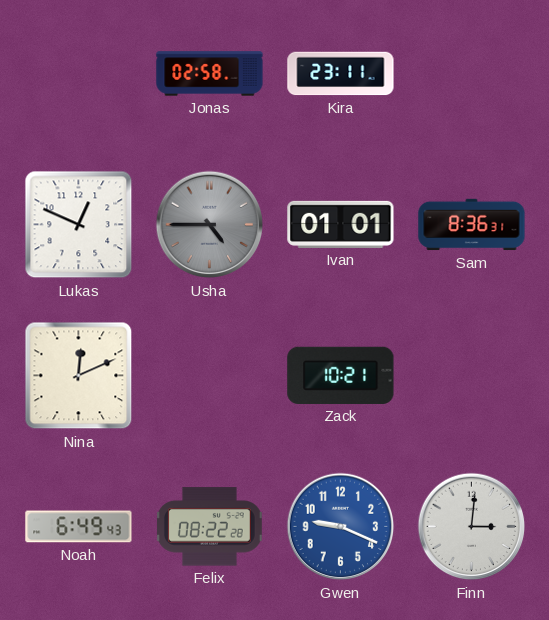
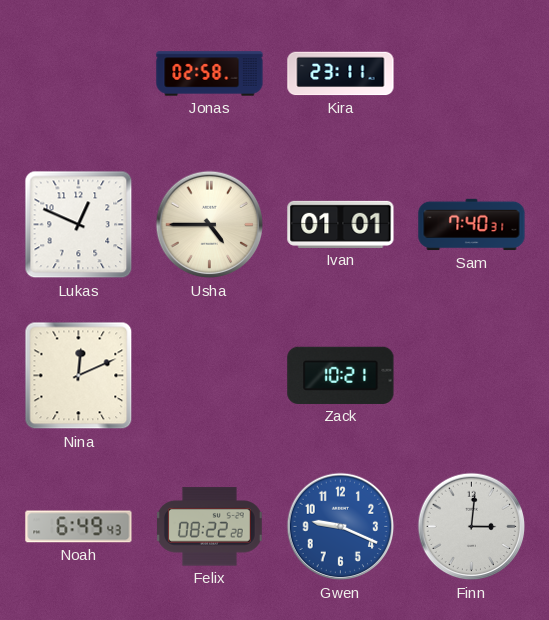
Usha dial: grey -> cream
Sam: 8:36 -> 7:40
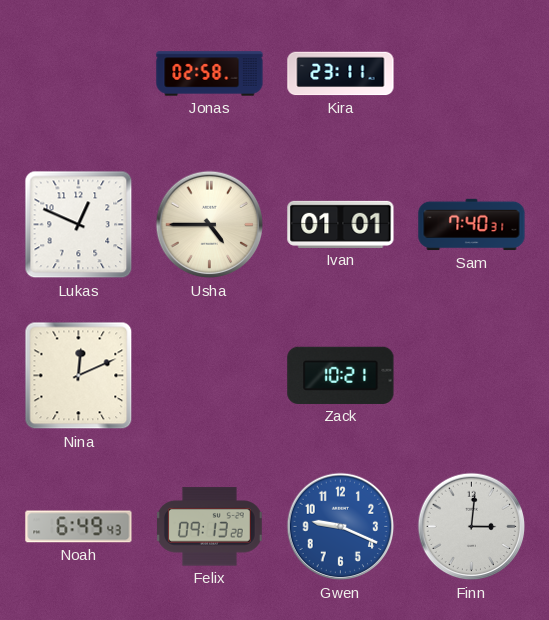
Felix: 08:22 -> 09:13
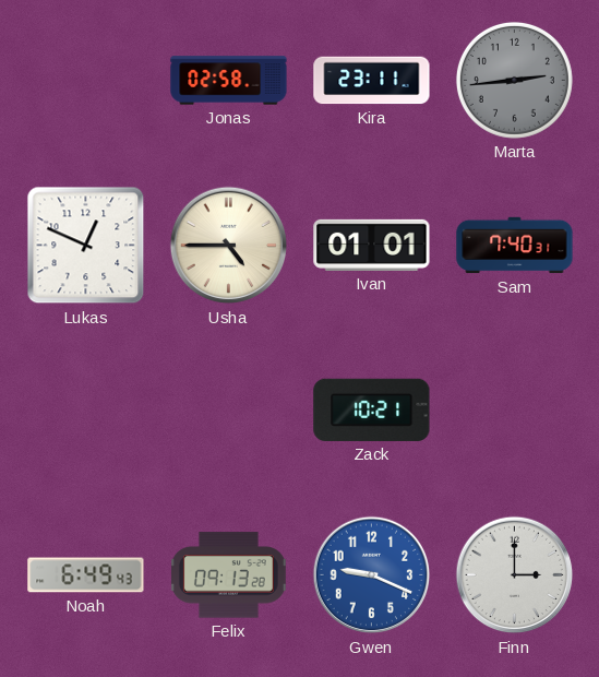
Marta: none -> 2:44
Nina: 12:11 -> none
Finn: 3:01 -> 3:00
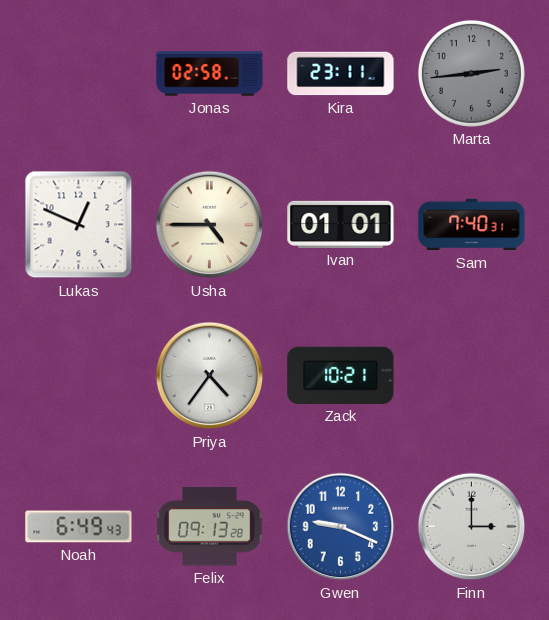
Priya: none -> 4:36
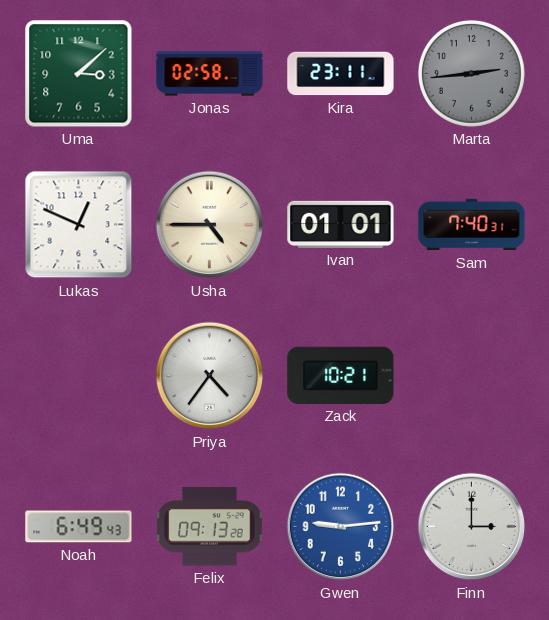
Uma: none -> 3:08
Gwen: 9:19 -> 9:14
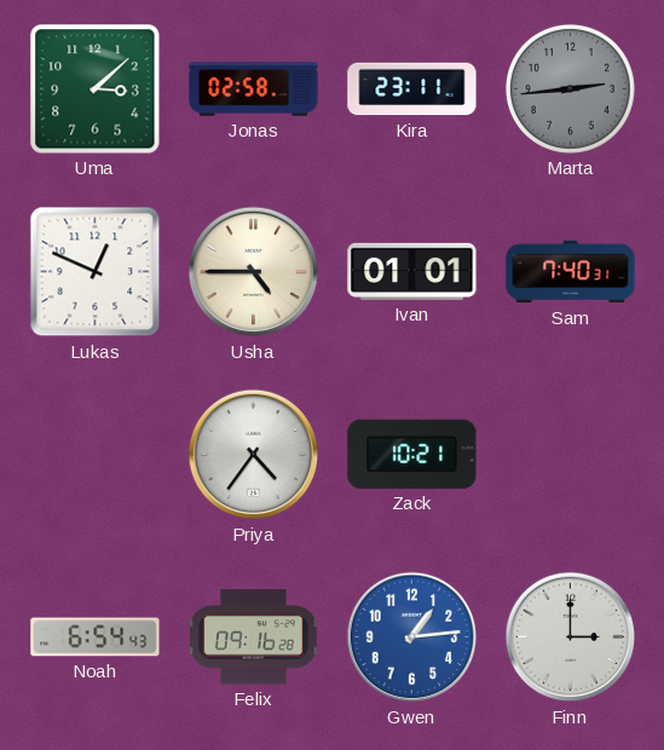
Noah: 6:49 -> 6:54
Felix: 09:13 -> 09:16
Gwen: 9:14 -> 1:14
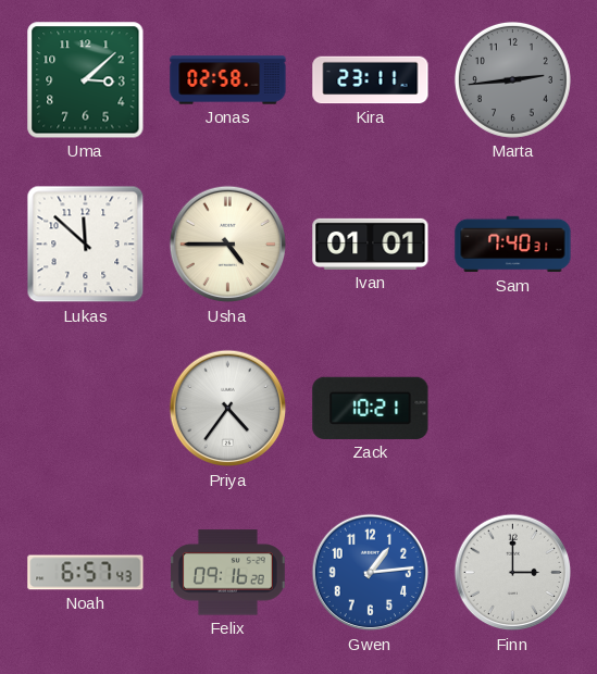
Lukas: 12:49 -> 11:52
Noah: 6:54 -> 6:57
